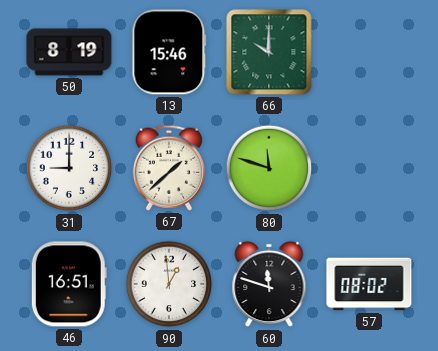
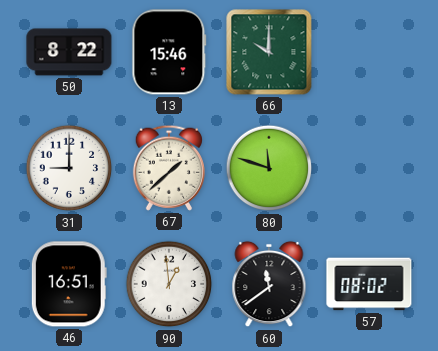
50: 8:19 -> 8:22
60: 11:48 -> 11:39
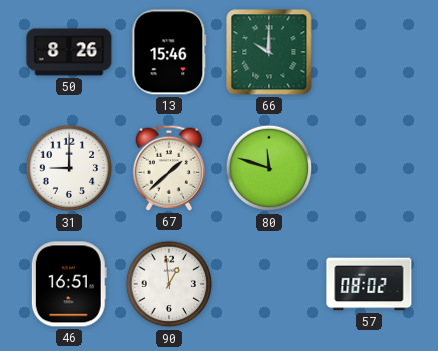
50: 8:22 -> 8:26
60: 11:39 -> none
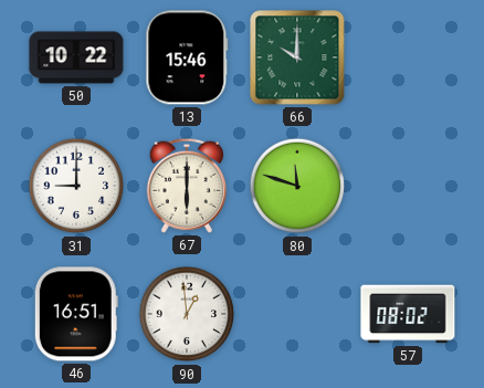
50: 8:26 -> 10:22
67: 1:38 -> 6:00
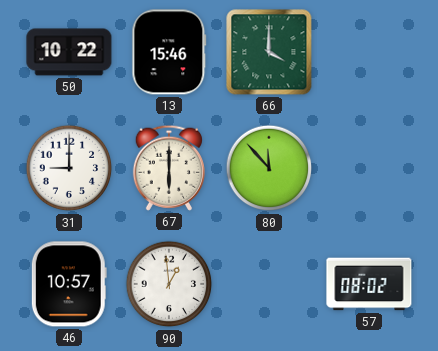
66: 10:00 -> 4:00
80: 11:48 -> 11:53
46: 16:51 -> 10:57
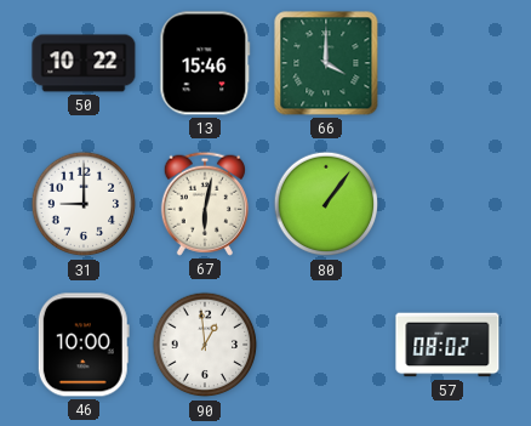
67: 6:00 -> 6:02
80: 11:53 -> 1:06
46: 10:57 -> 10:00
